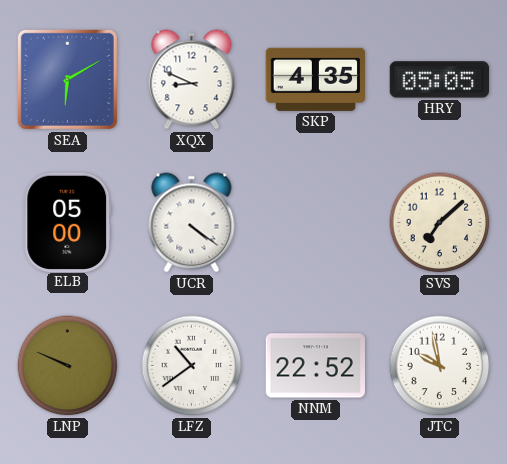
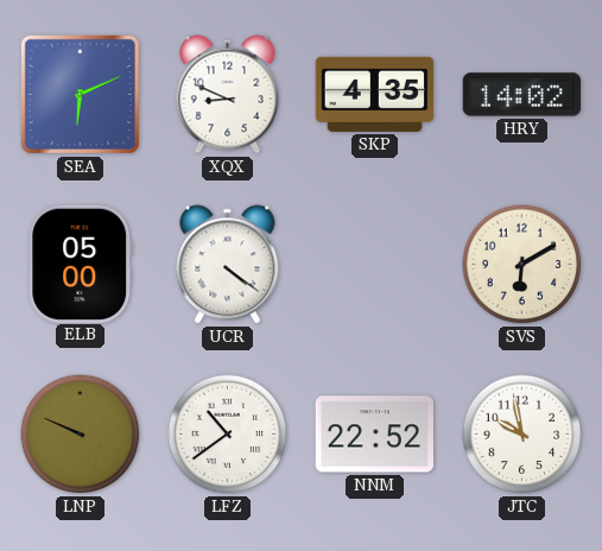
SEA: 6:10 -> 6:11
HRY: 05:05 -> 14:02
SVS: 7:08 -> 6:10
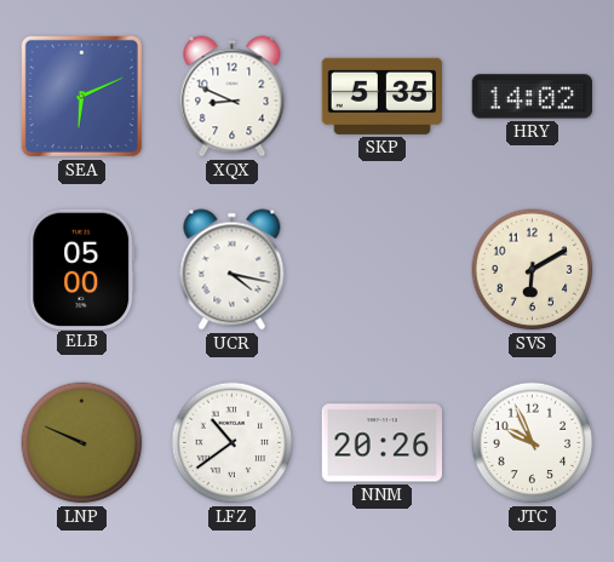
SKP: 4:35 -> 5:35
UCR: 4:21 -> 4:17
NNM: 22:52 -> 20:26
JTC: 9:58 -> 9:56
